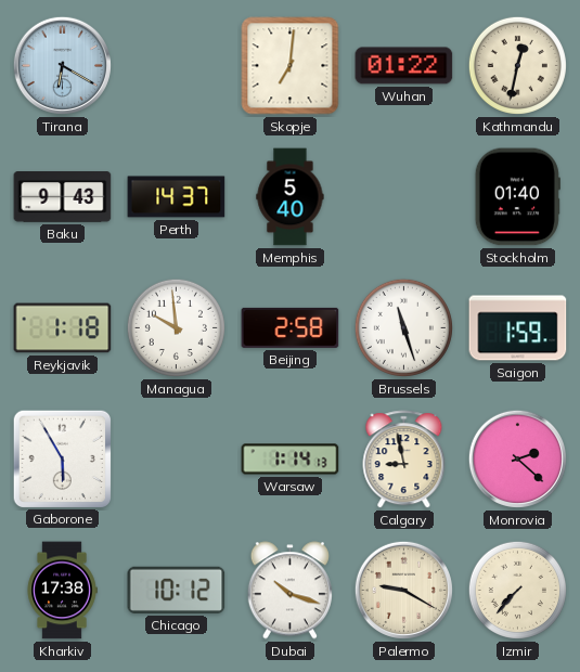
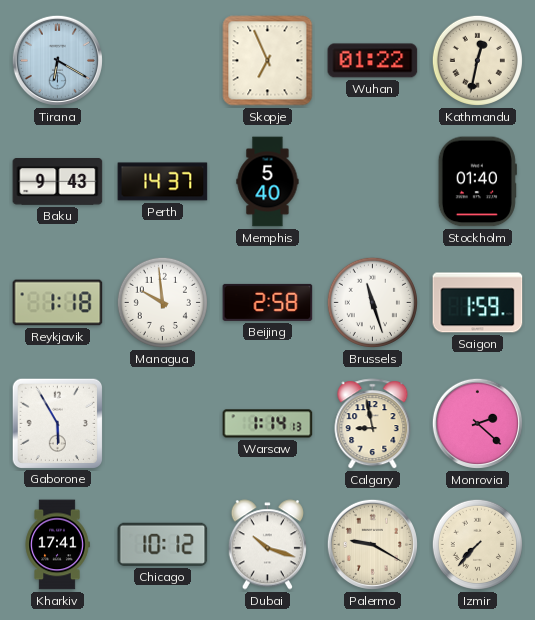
Skopje: 7:01 -> 6:56
Kharkiv: 17:38 -> 17:41
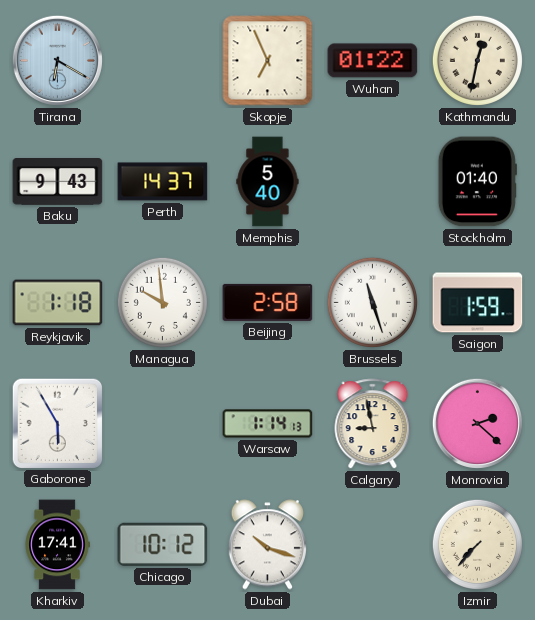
Palermo: 9:20 -> none
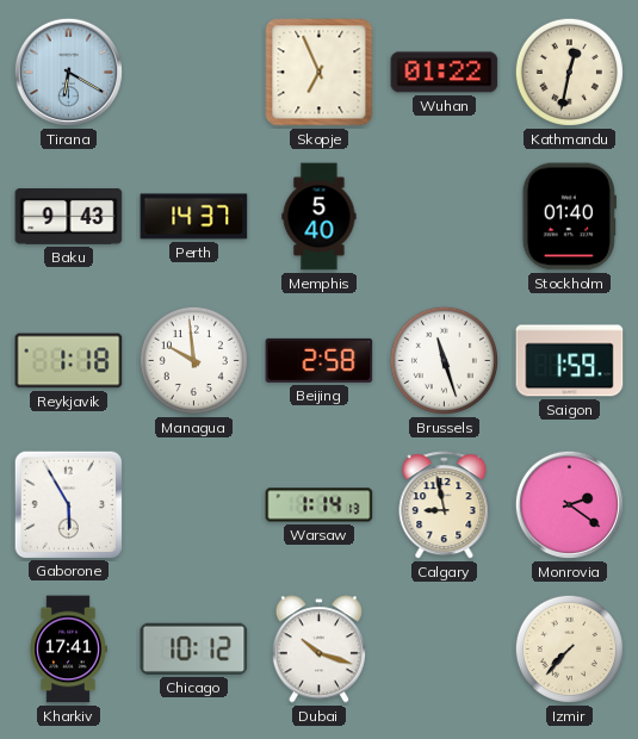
Monrovia: 2:22 -> 2:21
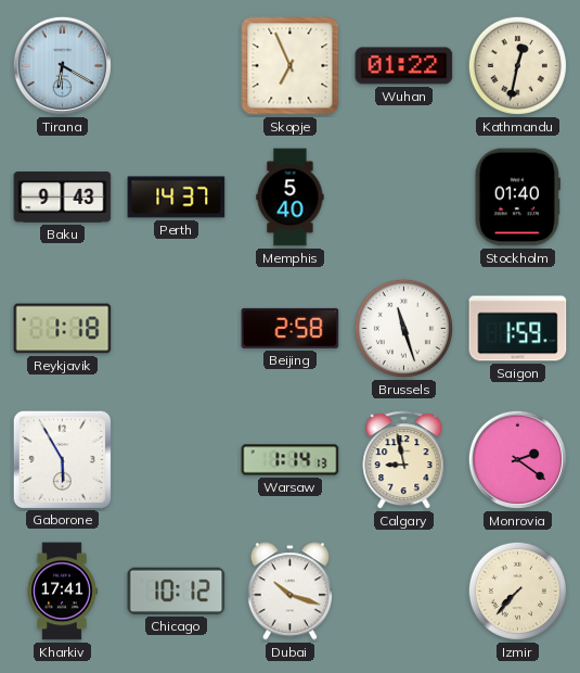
Managua: 9:59 -> none
